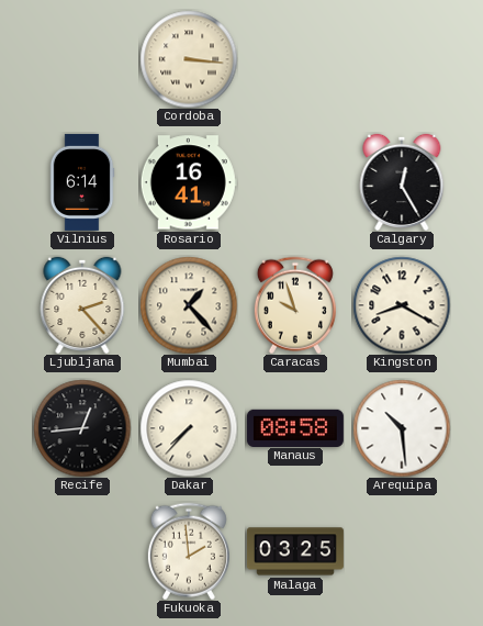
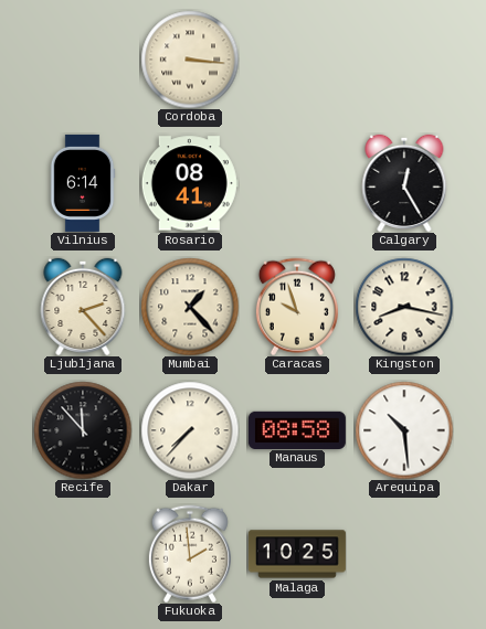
Rosario: 16:41 -> 08:41
Kingston: 8:20 -> 8:17
Recife: 12:44 -> 11:53
Malaga: 03:25 -> 10:25
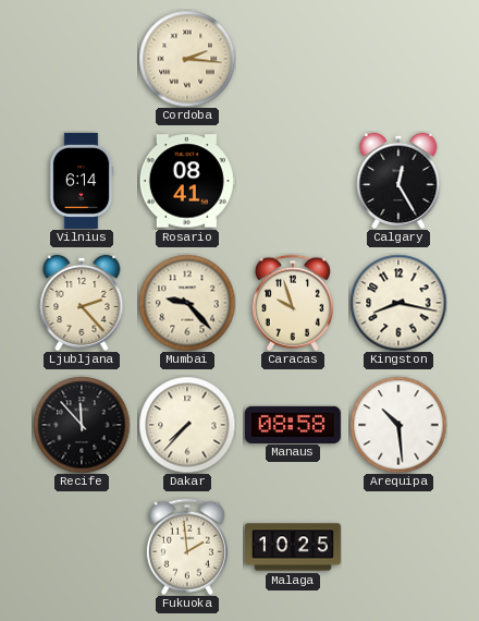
Cordoba: 3:16 -> 2:16
Mumbai: 1:23 -> 9:23
